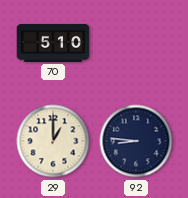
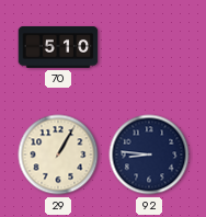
29: 1:00 -> 1:05
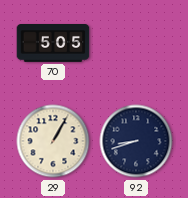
70: 5:10 -> 5:05
92: 8:46 -> 8:42
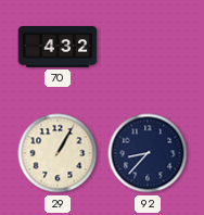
70: 5:05 -> 4:32
92: 8:42 -> 8:37
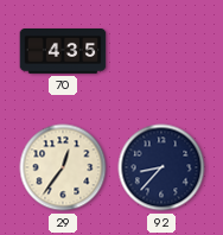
70: 4:32 -> 4:35
29: 1:05 -> 12:36
